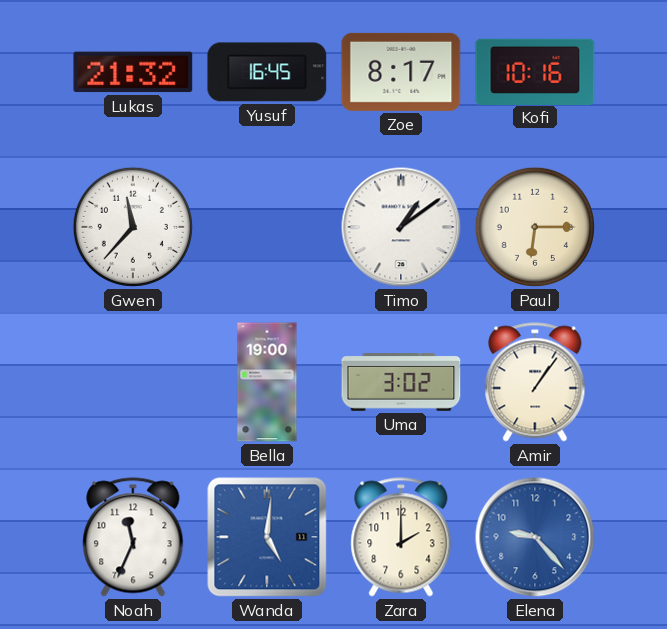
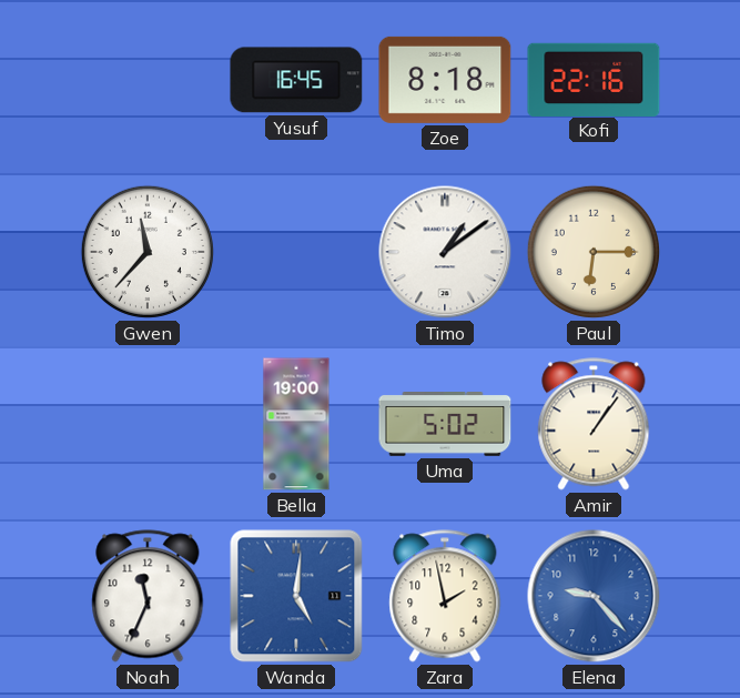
Lukas: 21:32 -> none
Zoe: 8:17 -> 8:18
Kofi: 10:16 -> 22:16
Uma: 3:02 -> 5:02
Zara: 2:00 -> 1:58
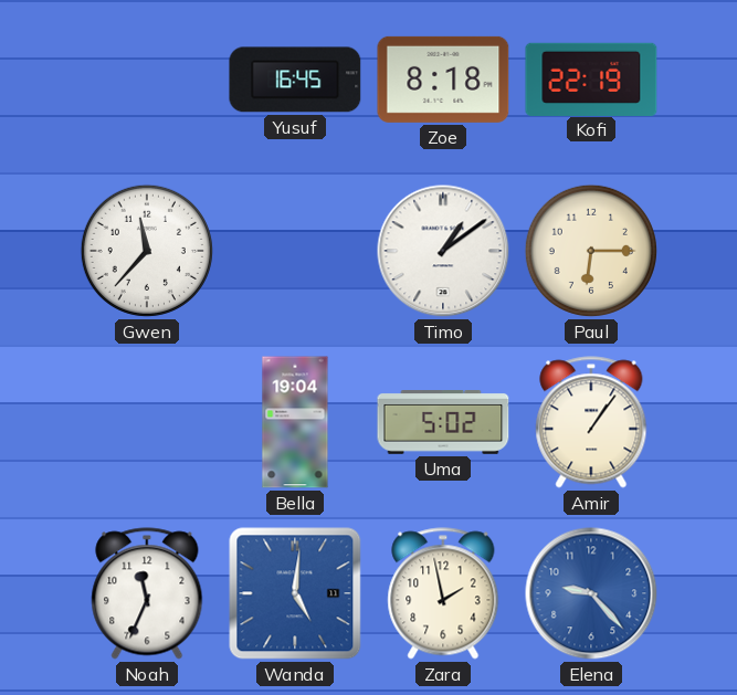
Kofi: 22:16 -> 22:19
Bella: 19:00 -> 19:04
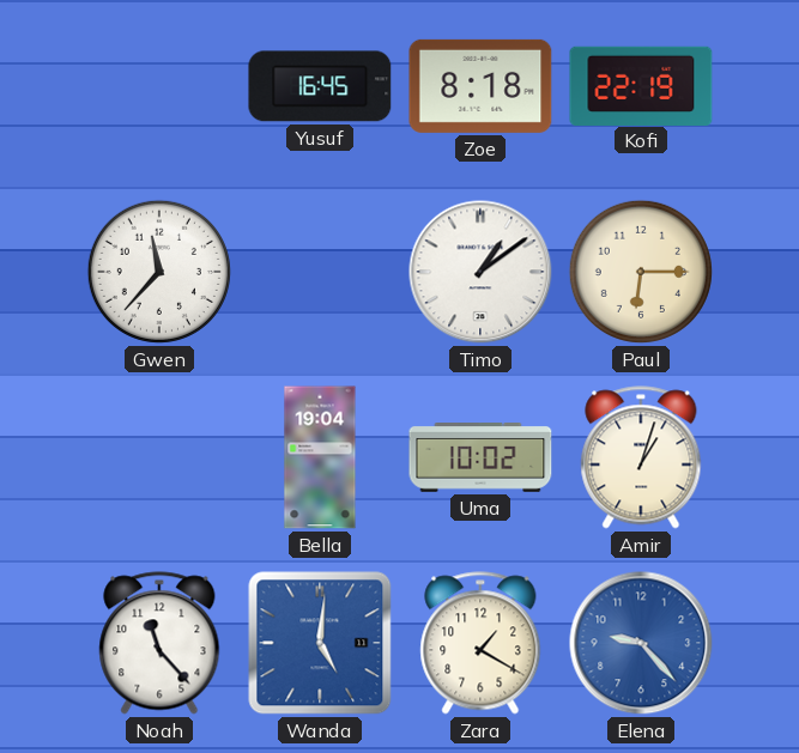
Uma: 5:02 -> 10:02
Amir: 1:06 -> 1:03
Noah: 11:34 -> 11:23
Zara: 1:58 -> 1:20
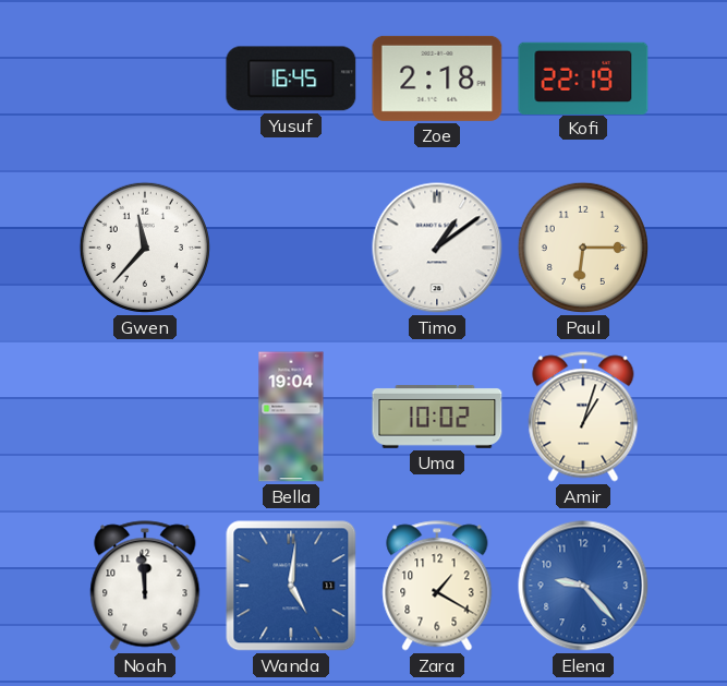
Zoe: 8:18 -> 2:18
Noah: 11:23 -> 11:59
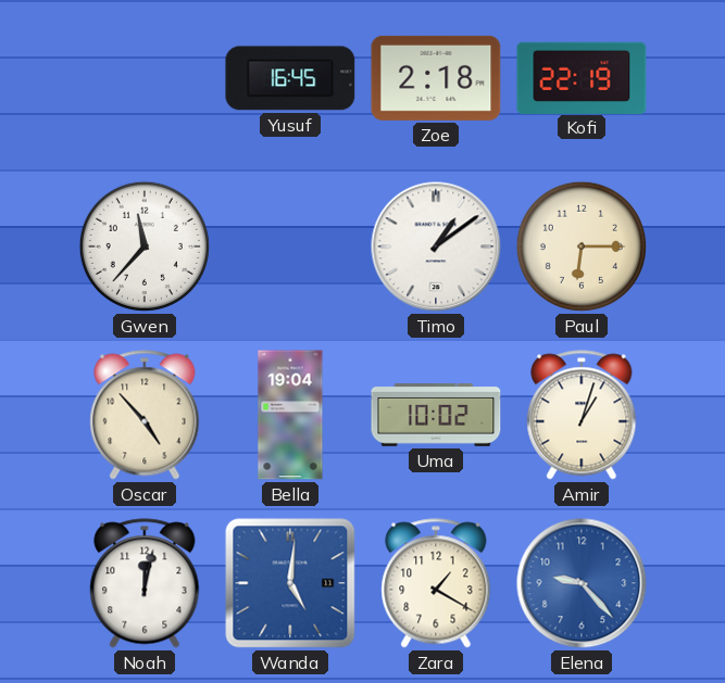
Oscar: none -> 4:53
Noah: 11:59 -> 12:02
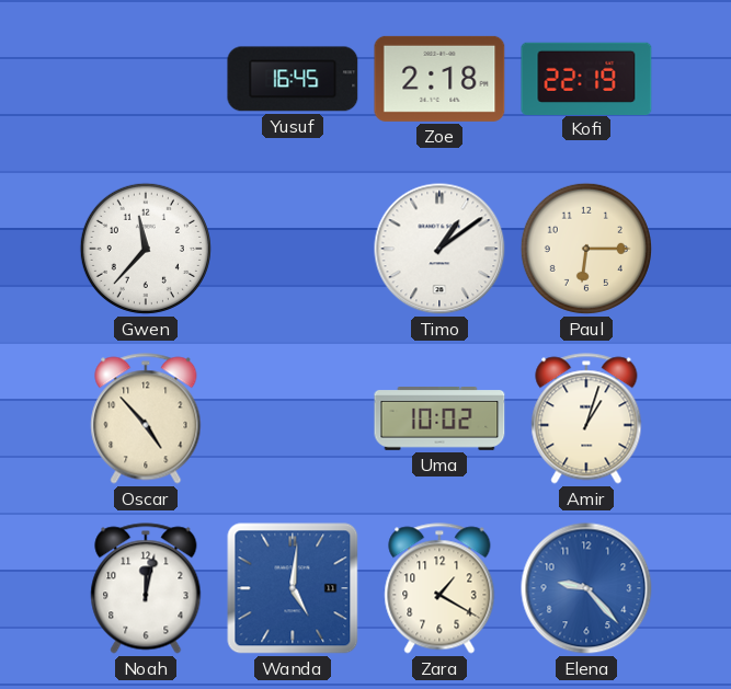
Bella: 19:04 -> none
